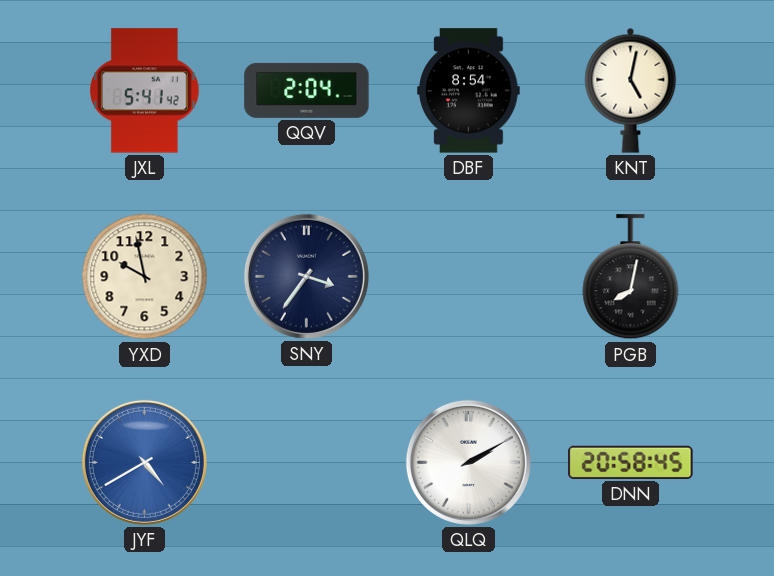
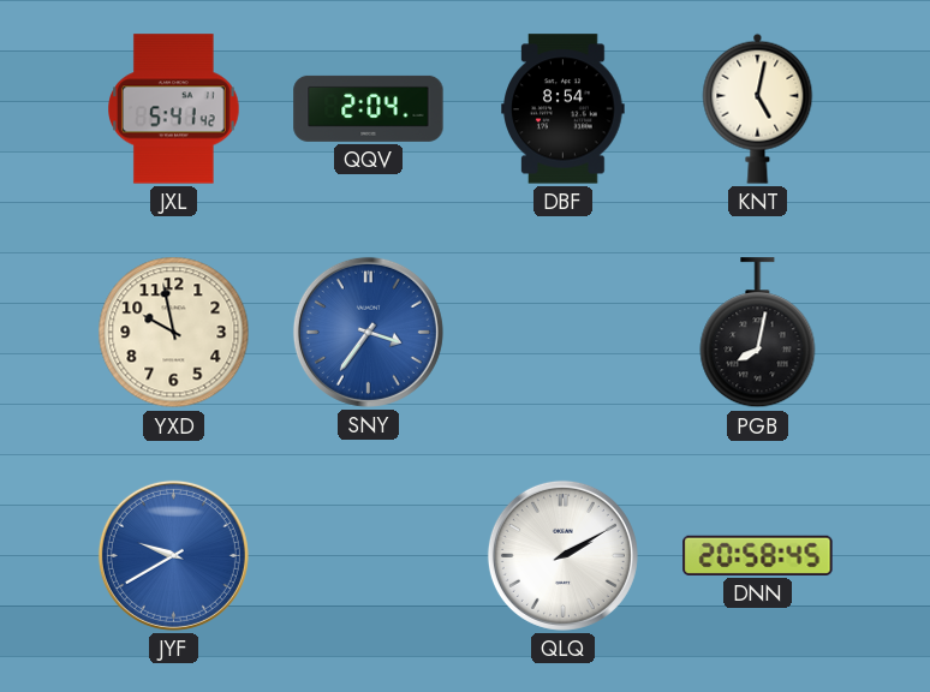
SNY dial: navy -> blue
JYF: 4:40 -> 9:40
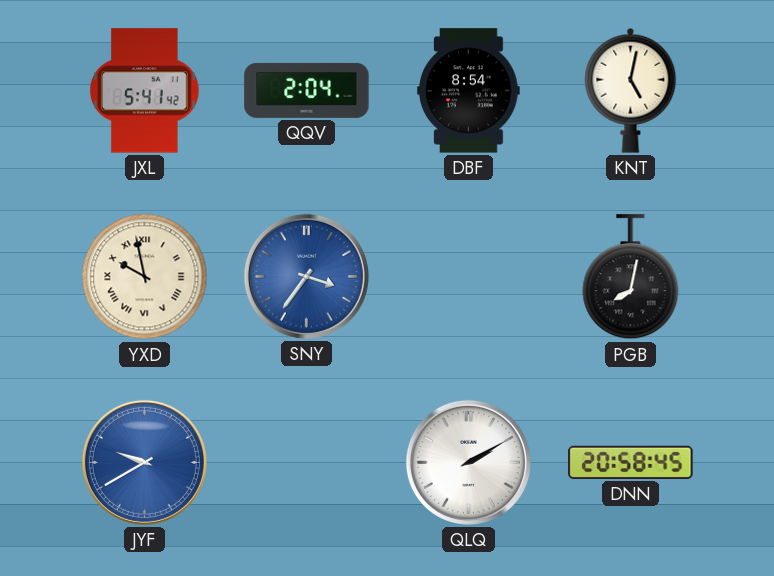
YXD numerals: Arabic -> Roman
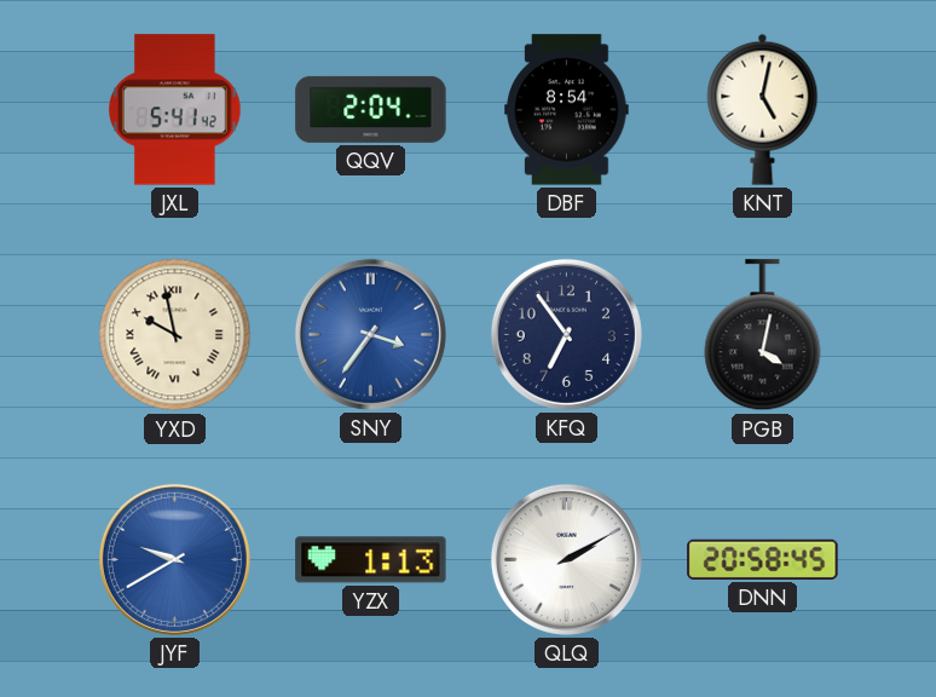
KFQ: none -> 6:54
PGB: 8:02 -> 4:02
YZX: none -> 1:13
